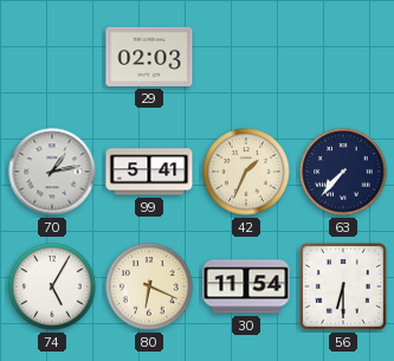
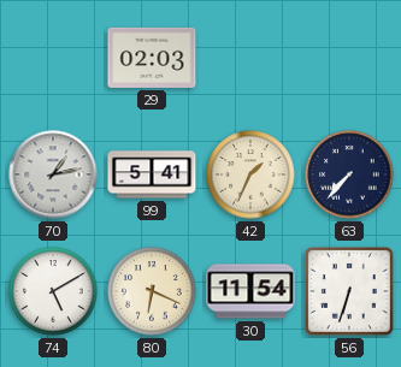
74: 5:05 -> 5:10
56: 6:30 -> 6:33
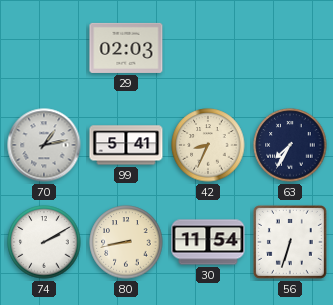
42: 1:34 -> 8:34
63: 7:37 -> 7:35
74: 5:10 -> 2:10
80: 6:19 -> 8:43
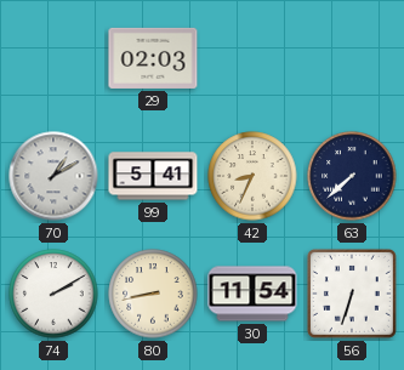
70: 1:13 -> 1:10
63: 7:35 -> 7:38
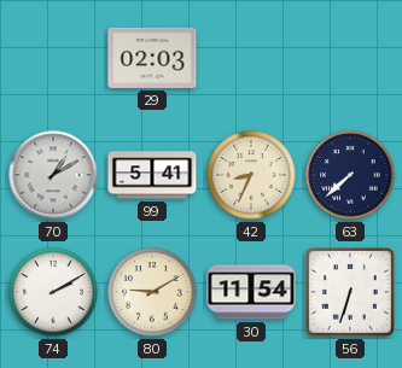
80: 8:43 -> 9:10
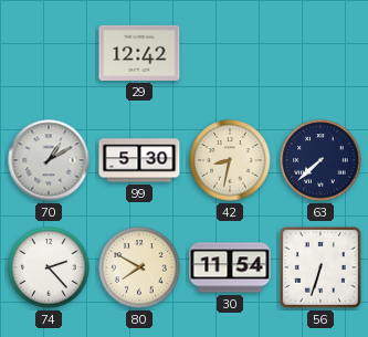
29: 02:03 -> 12:42
99: 5:41 -> 5:30
42: 8:34 -> 8:32
74: 2:10 -> 2:23
80: 9:10 -> 7:50
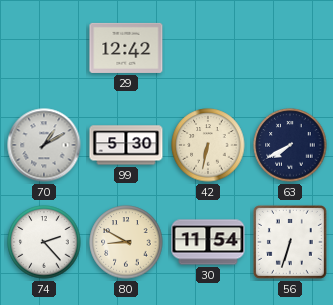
42: 8:32 -> 6:32
63: 7:38 -> 7:40
80: 7:50 -> 8:50
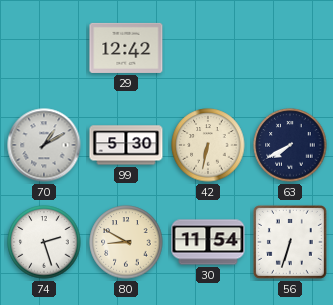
74: 2:23 -> 2:27
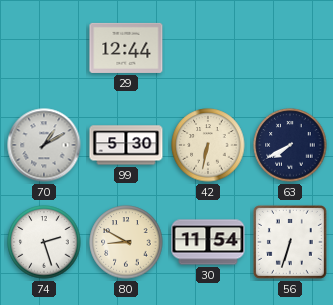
29: 12:42 -> 12:44
